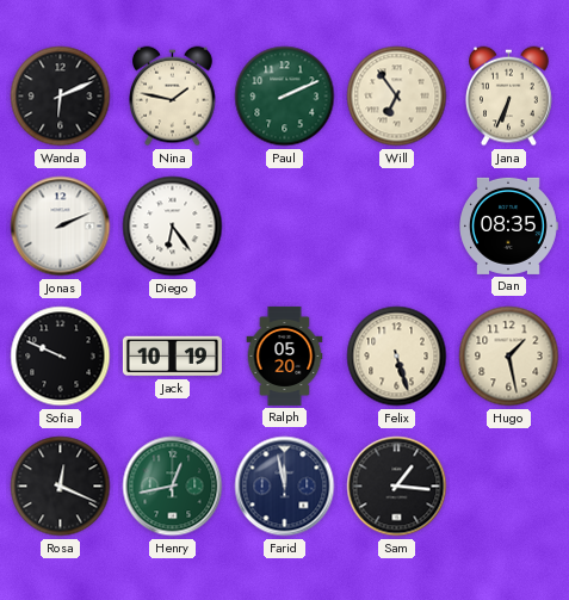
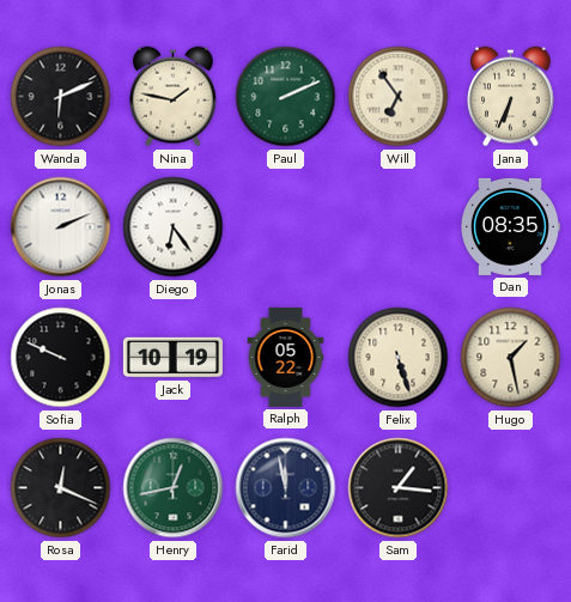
Ralph: 05:20 -> 05:22
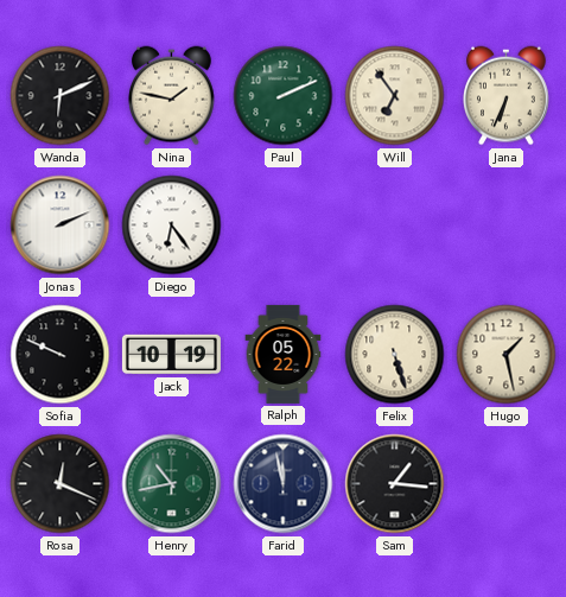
Dan: 08:35 -> none
Henry: 12:43 -> 10:43
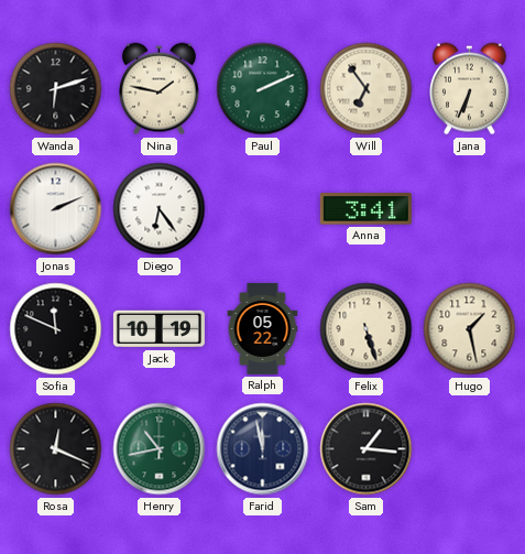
Wanda: 6:11 -> 6:12
Anna: none -> 3:41
Sofia: 9:49 -> 11:49
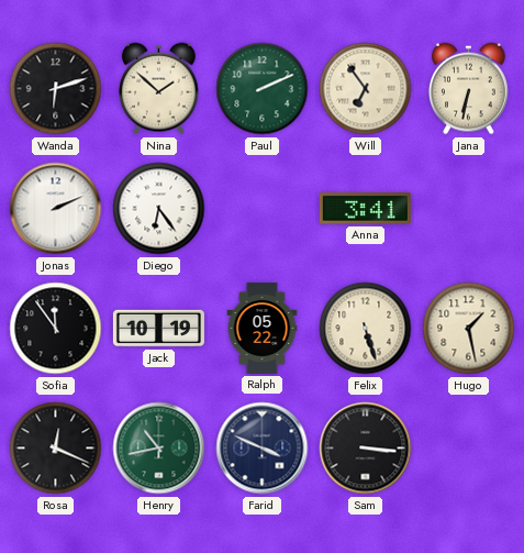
Nina: 1:47 -> 1:52
Jana: 6:34 -> 6:32
Sofia: 11:49 -> 11:54
Farid: 11:58 -> 3:49
Sam: 1:16 -> 3:16
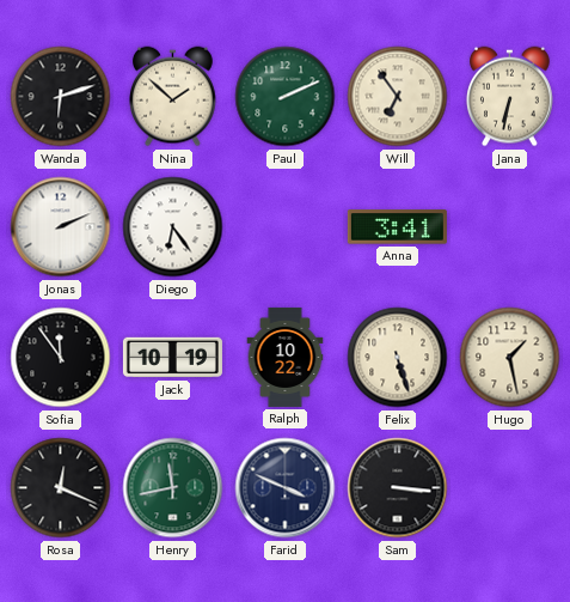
Ralph: 05:22 -> 10:22
Henry: 10:43 -> 11:43
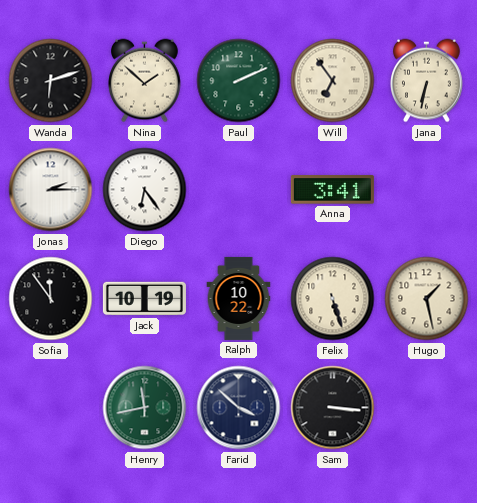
Jonas: 2:11 -> 2:15
Rosa: 12:19 -> none
Farid: 3:49 -> 3:52
